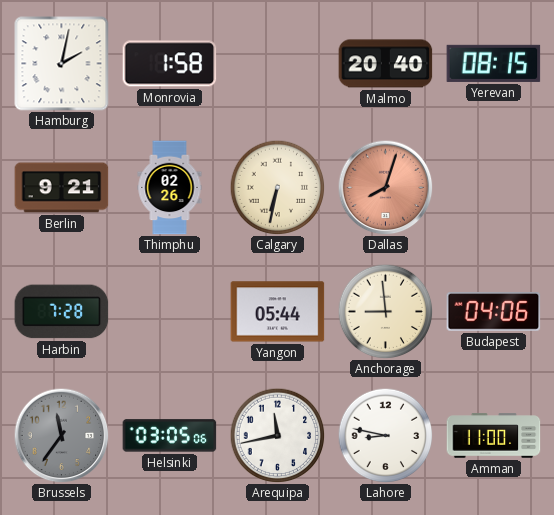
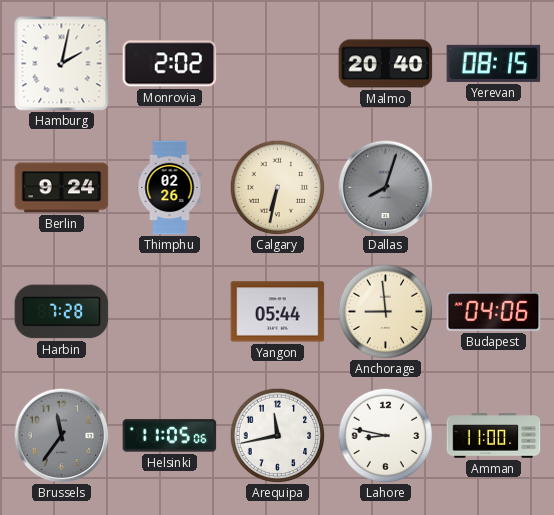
Monrovia: 1:58 -> 2:02
Berlin: 9:21 -> 9:24
Dallas dial: salmon -> grey
Helsinki: 03:05 -> 11:05
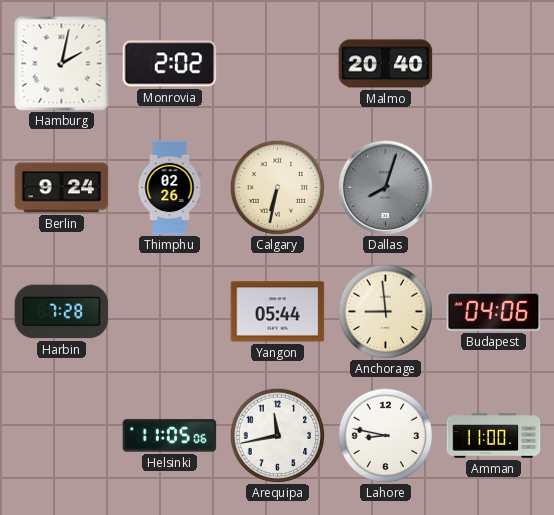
Yerevan: 08:15 -> none
Brussels: 11:36 -> none
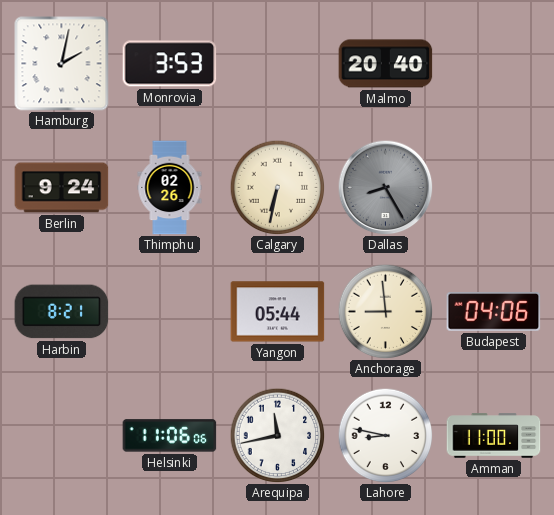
Monrovia: 2:02 -> 3:53
Dallas: 8:03 -> 8:25
Harbin: 7:28 -> 8:21
Helsinki: 11:05 -> 11:06
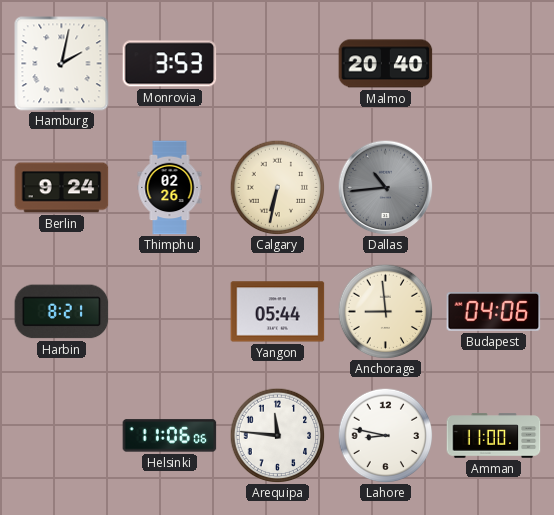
Dallas: 8:25 -> 10:44
Arequipa: 11:43 -> 11:46
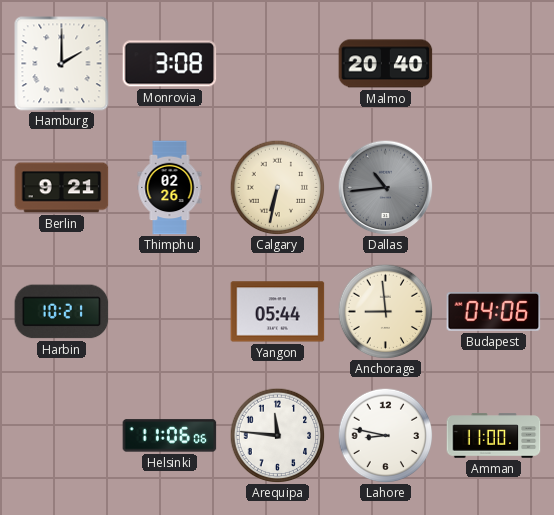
Hamburg: 2:02 -> 2:00
Monrovia: 3:53 -> 3:08
Berlin: 9:24 -> 9:21
Harbin: 8:21 -> 10:21
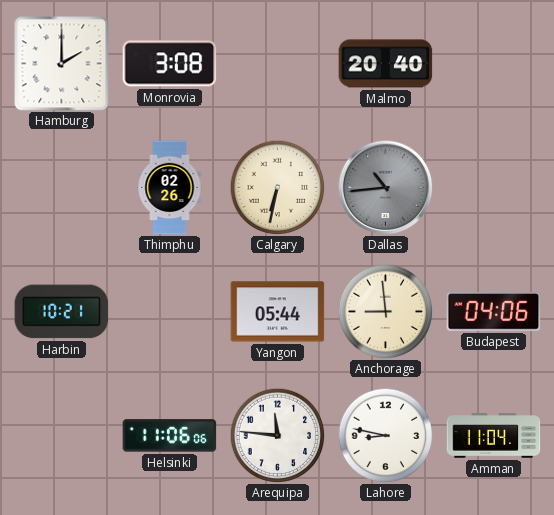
Berlin: 9:21 -> none
Amman: 11:00 -> 11:04
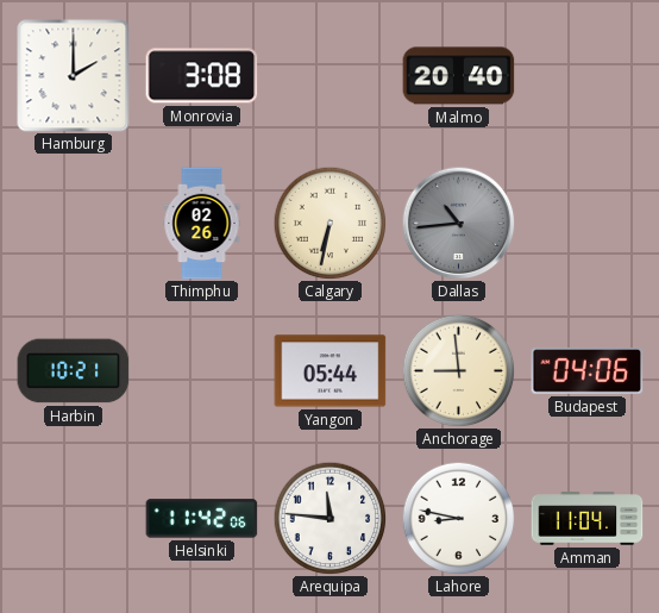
Helsinki: 11:06 -> 11:42
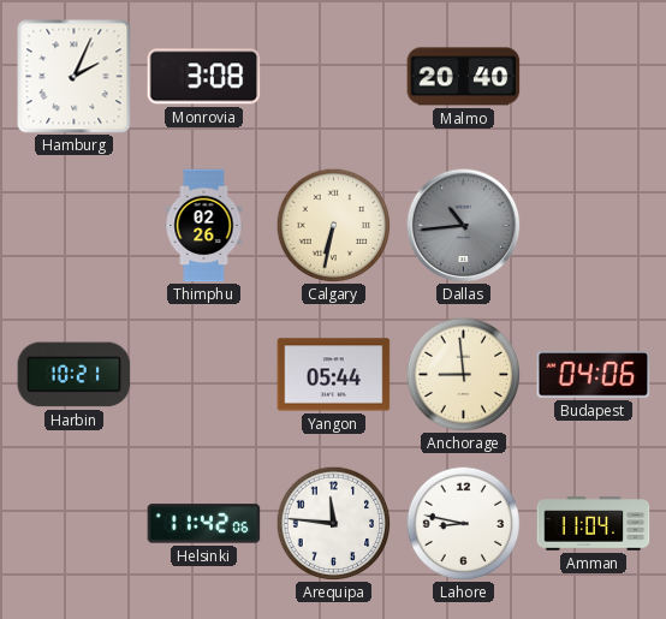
Hamburg: 2:00 -> 2:04
